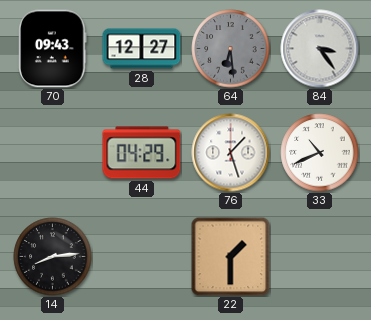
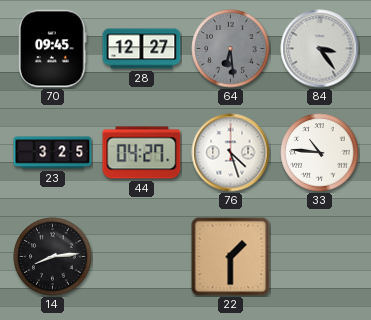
70: 09:43 -> 09:45
23: none -> 3:25
44: 04:29 -> 04:27
76: 1:27 -> 4:27
33: 10:41 -> 10:46
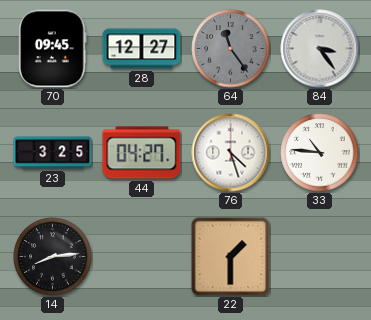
64: 6:29 -> 11:24
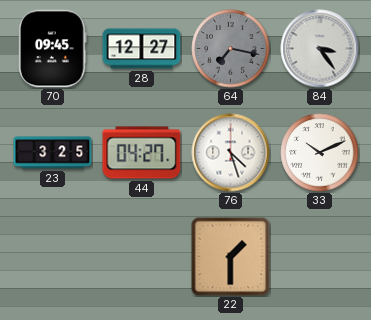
64: 11:24 -> 7:17
33: 10:46 -> 10:11
14: 8:14 -> none
